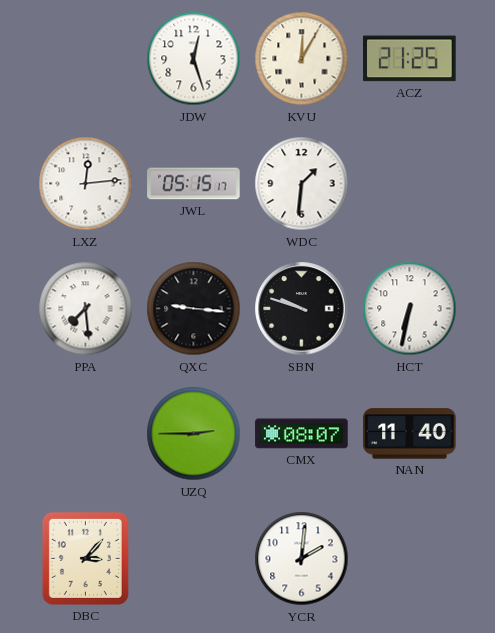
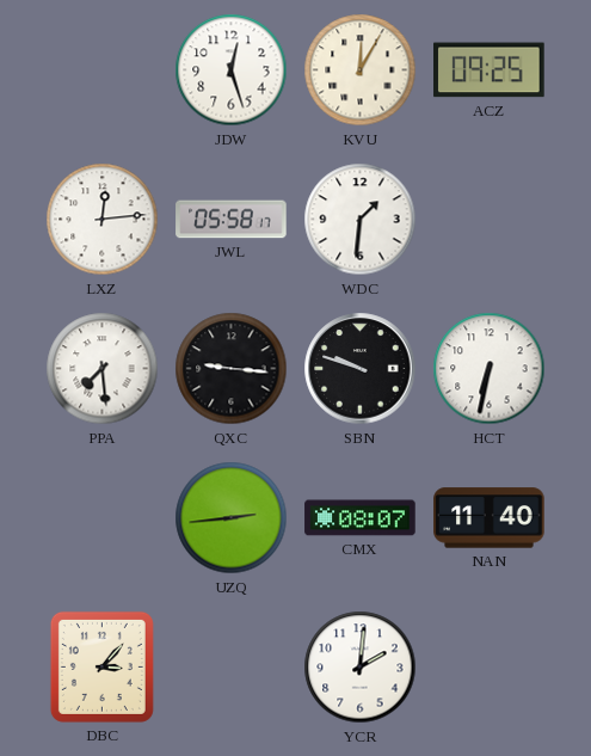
ACZ: 21:25 -> 09:25
JWL: 05:15 -> 05:58
UZQ: 2:45 -> 2:44
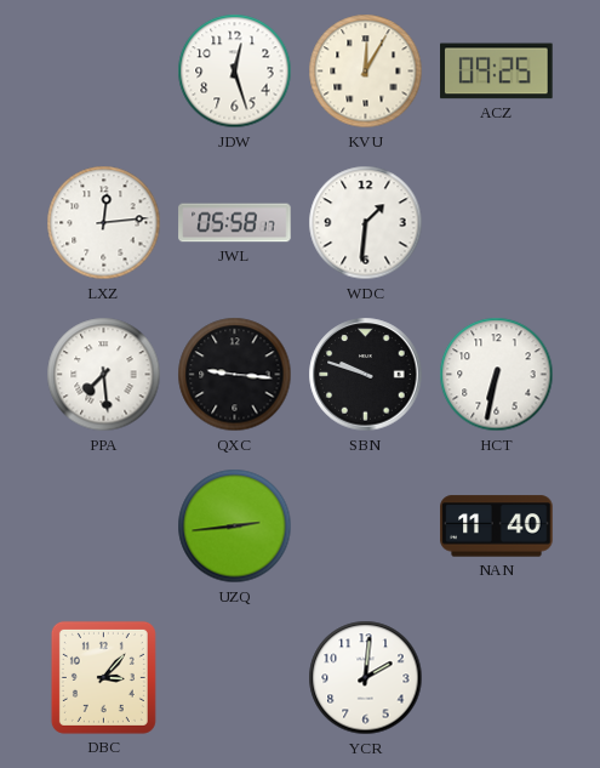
CMX: 08:07 -> none
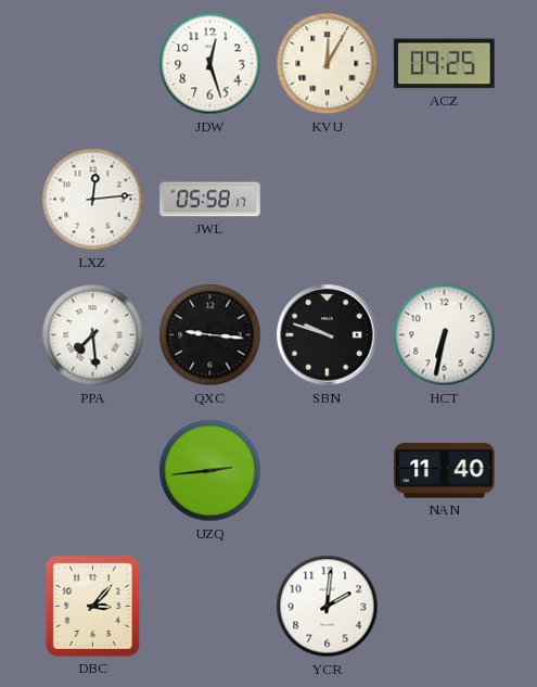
WDC: 1:31 -> none
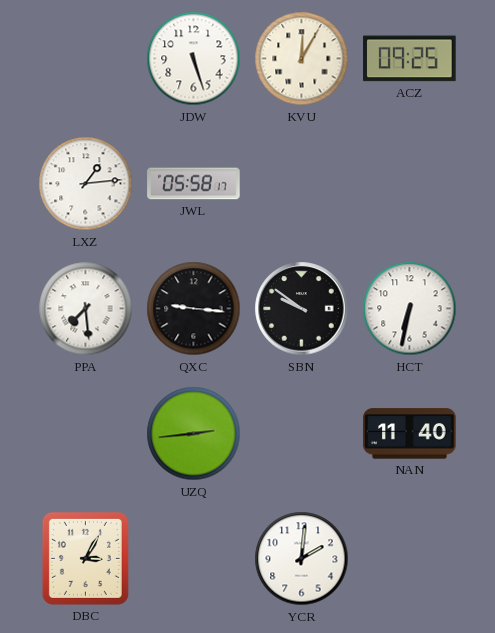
JDW: 12:27 -> 5:27
LXZ: 12:14 -> 1:14
SBN: 9:48 -> 9:51
DBC: 3:07 -> 3:05
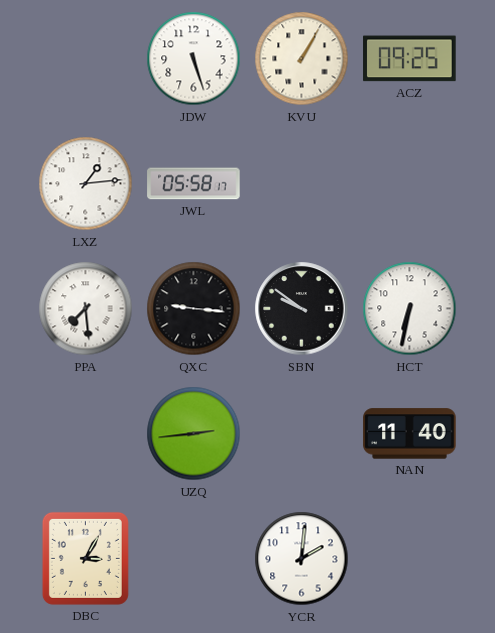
KVU: 12:05 -> 1:05
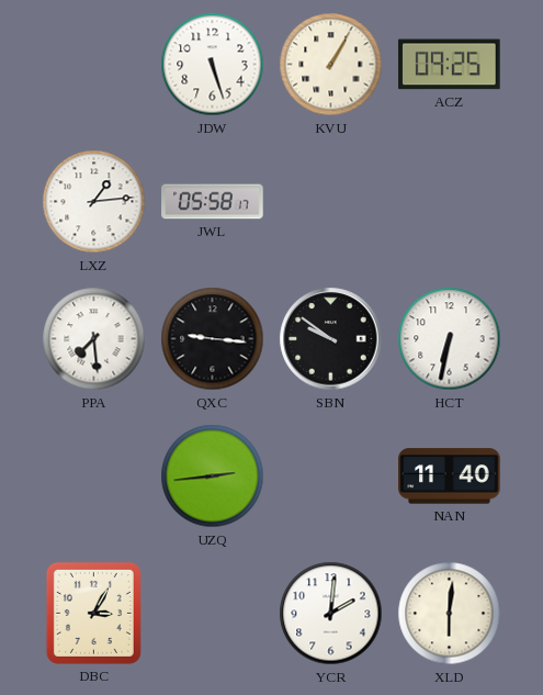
XLD: none -> 6:01
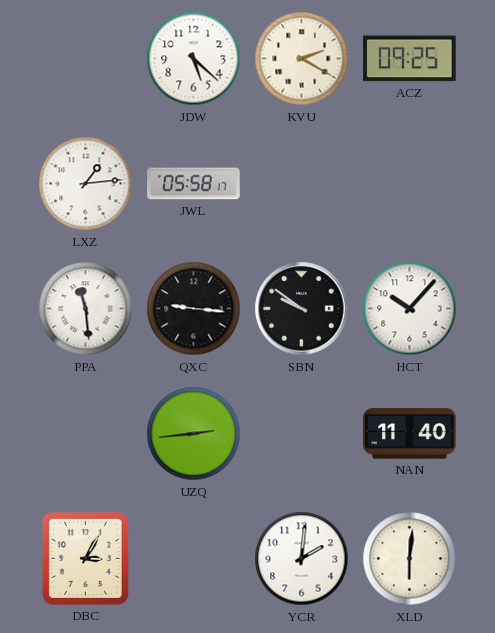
JDW: 5:27 -> 5:22
KVU: 1:05 -> 2:20
PPA: 7:29 -> 11:29
HCT: 6:32 -> 10:07
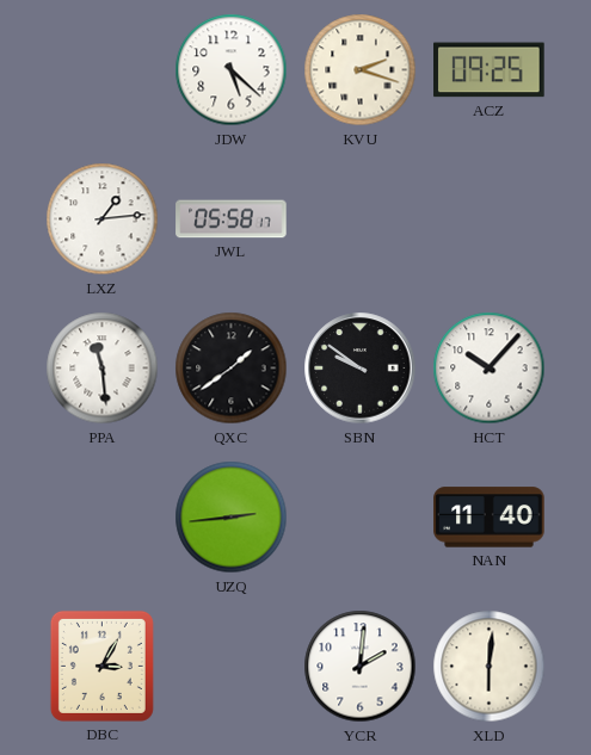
KVU: 2:20 -> 2:18
QXC: 9:16 -> 1:39
